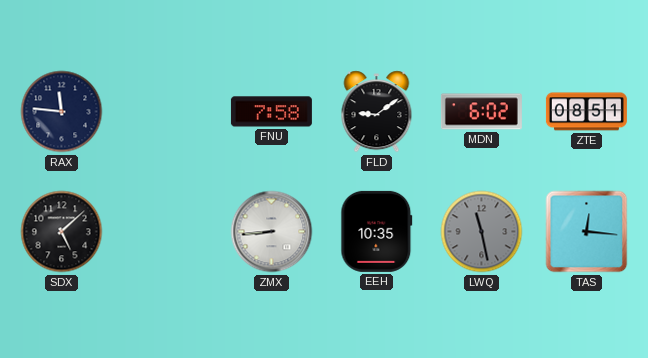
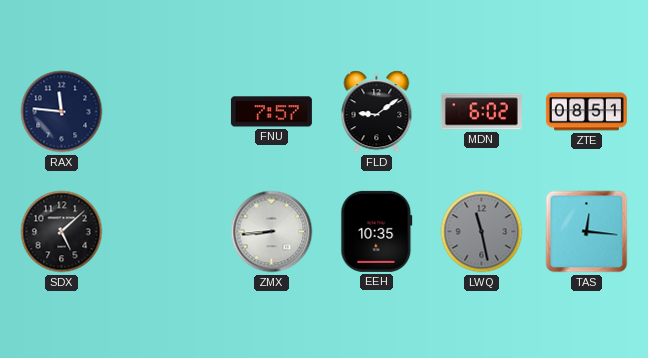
FNU: 7:58 -> 7:57
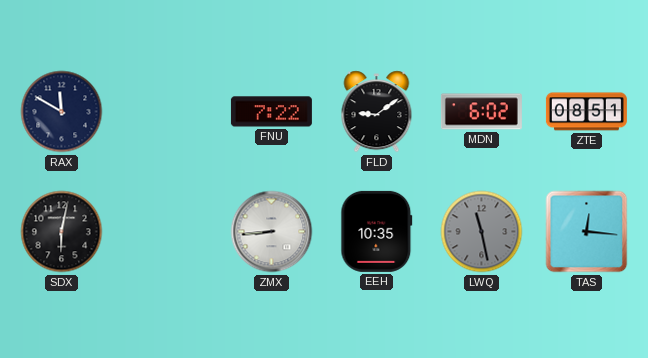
RAX: 11:46 -> 11:50
FNU: 7:57 -> 7:22
SDX: 5:08 -> 6:02
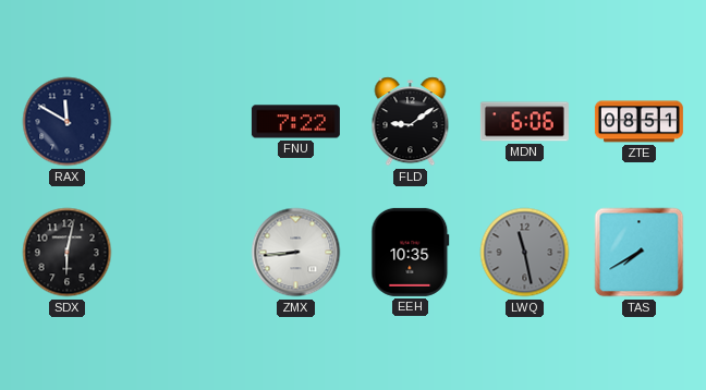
MDN: 6:02 -> 6:06
TAS: 12:16 -> 7:40
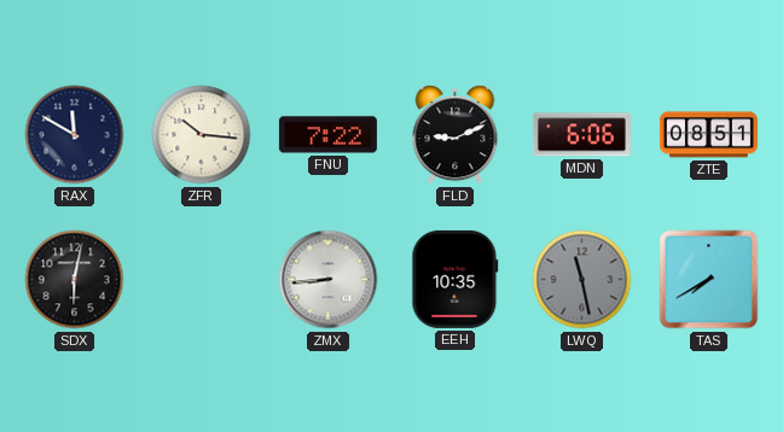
ZFR: none -> 10:16
FLD: 9:09 -> 9:11
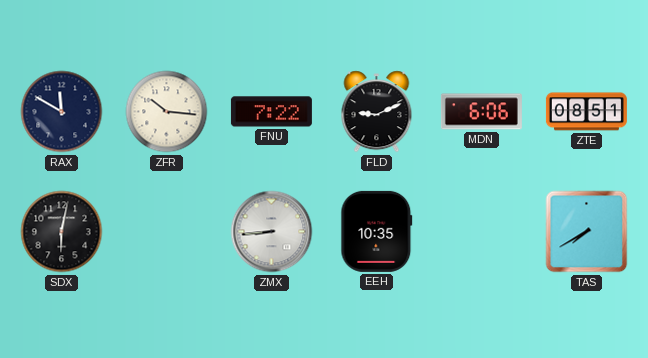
LWQ: 11:28 -> none
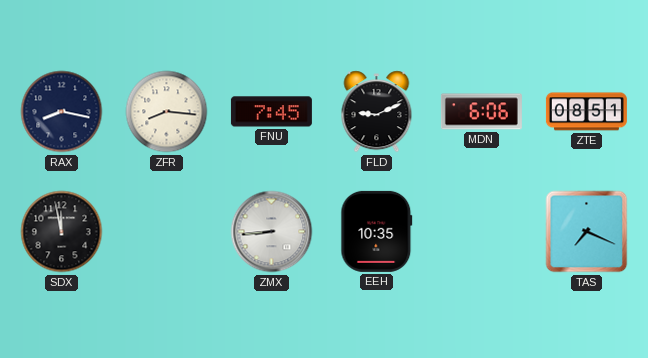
RAX: 11:50 -> 8:17
ZFR: 10:16 -> 8:16
FNU: 7:22 -> 7:45
SDX: 6:02 -> 11:58
TAS: 7:40 -> 7:19
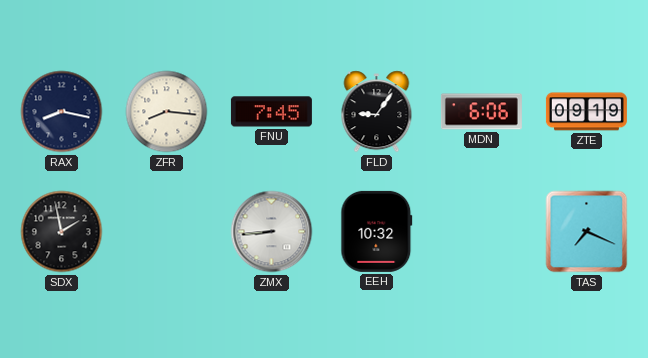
FLD: 9:11 -> 9:06
ZTE: 08:51 -> 09:19
SDX: 11:58 -> 1:58
EEH: 10:35 -> 10:32
